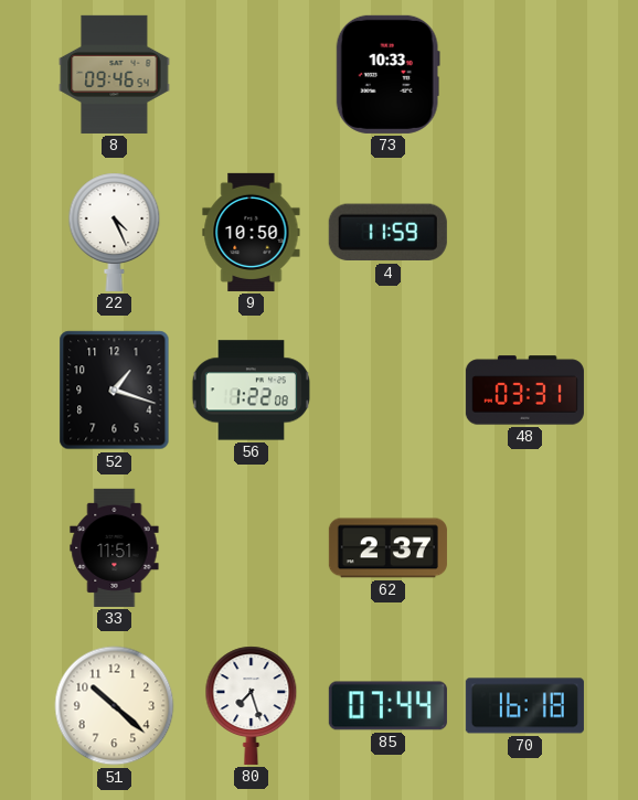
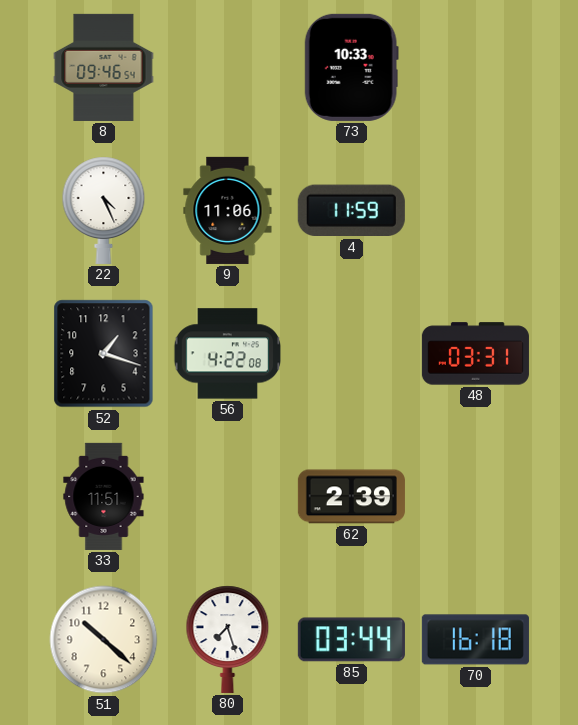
9: 10:50 -> 11:06
56: 1:22 -> 4:22
62: 2:37 -> 2:39
85: 07:44 -> 03:44
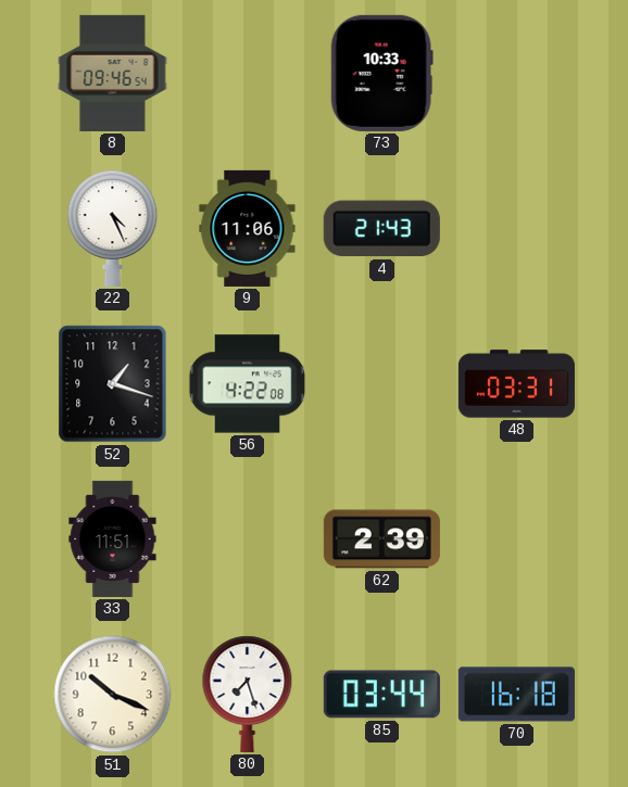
4: 11:59 -> 21:43
51: 10:22 -> 10:19
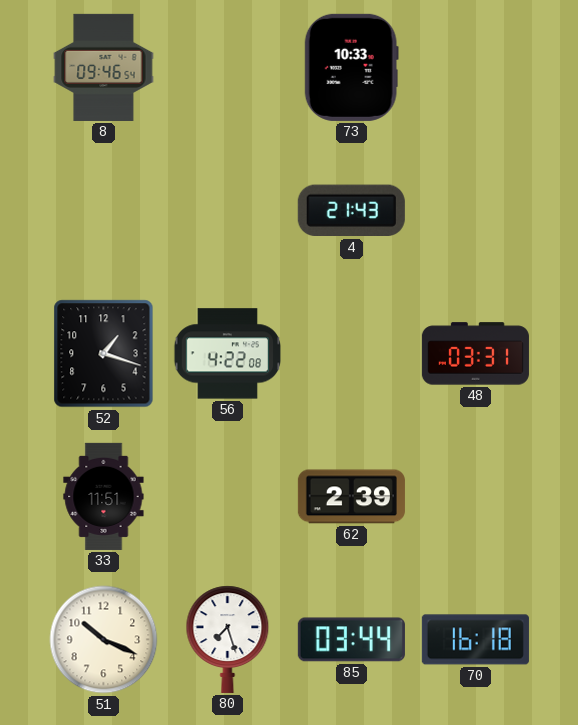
22: 4:26 -> none
9: 11:06 -> none
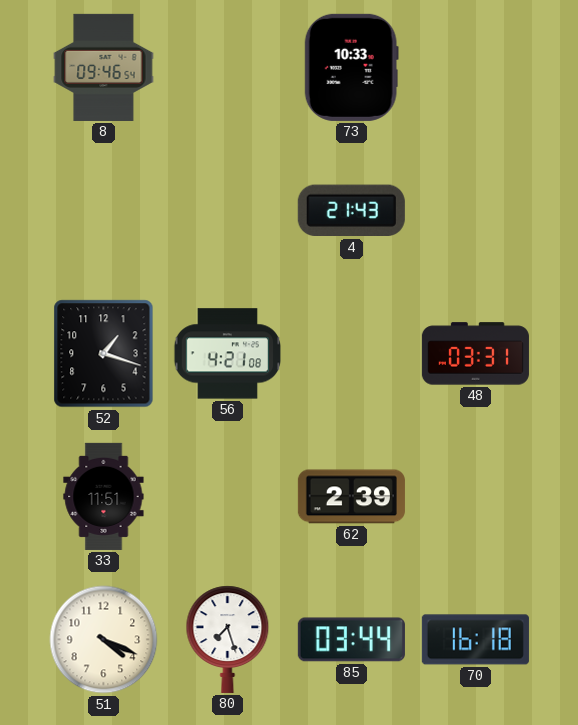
56: 4:22 -> 4:21
51: 10:19 -> 4:19
